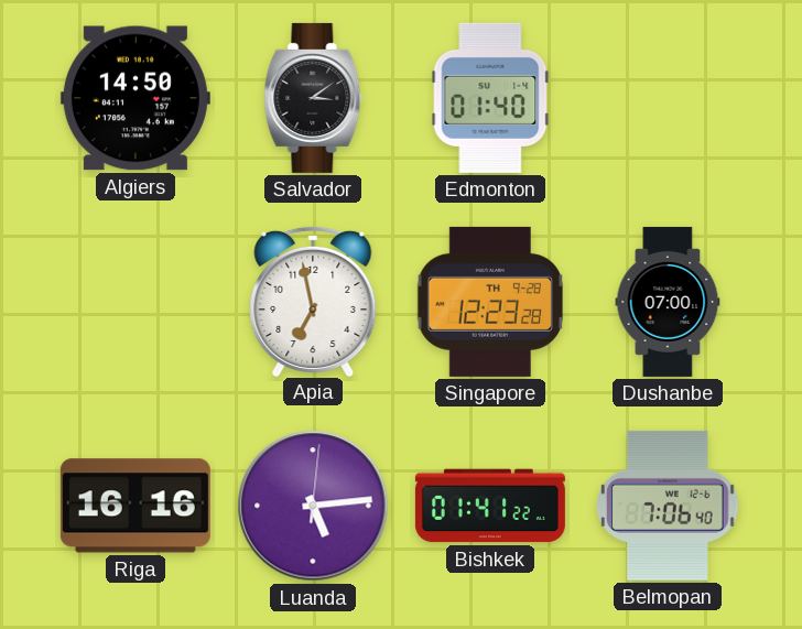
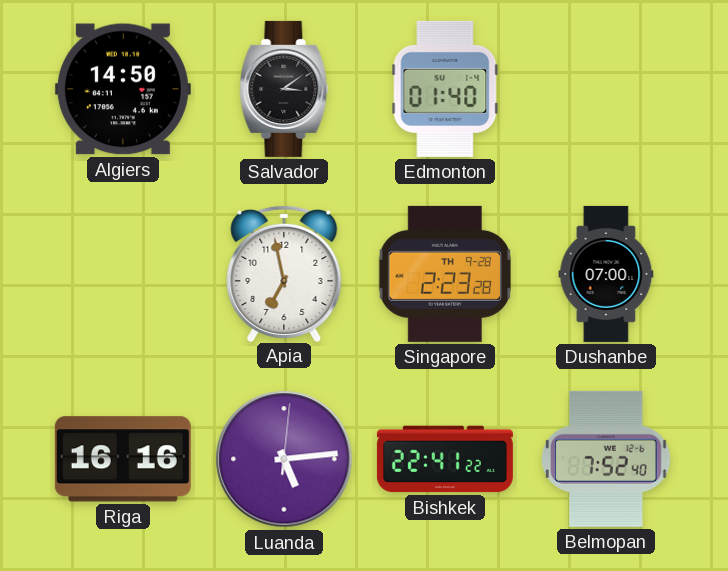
Singapore: 12:23 -> 2:23
Bishkek: 01:41 -> 22:41
Belmopan: 7:06 -> 7:52
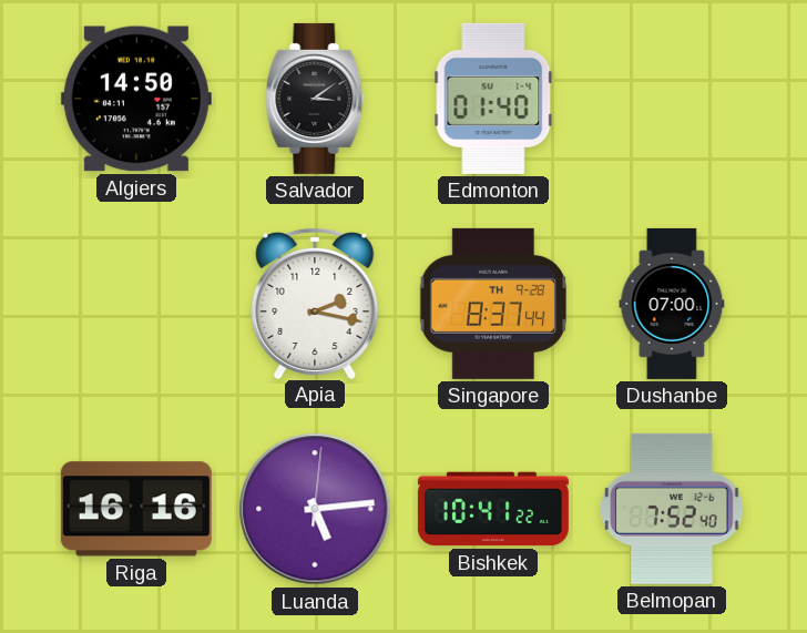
Apia: 6:58 -> 2:17
Singapore: 2:23 -> 8:37
Bishkek: 22:41 -> 10:41
